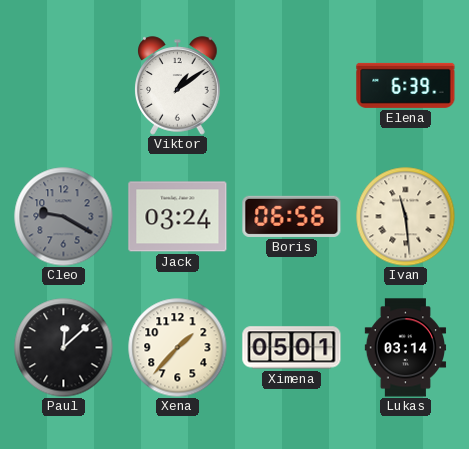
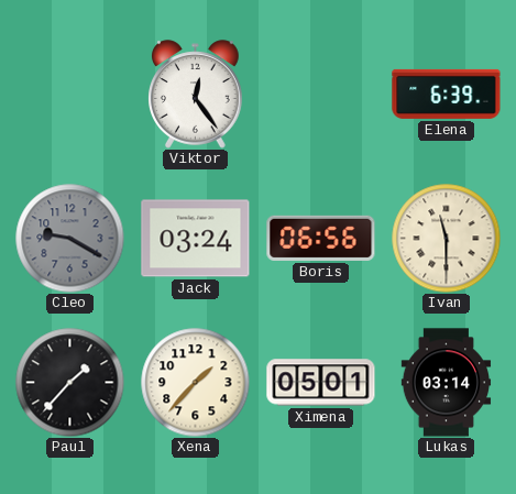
Viktor: 1:09 -> 12:24
Ivan: 11:29 -> 11:30
Paul: 12:08 -> 1:37
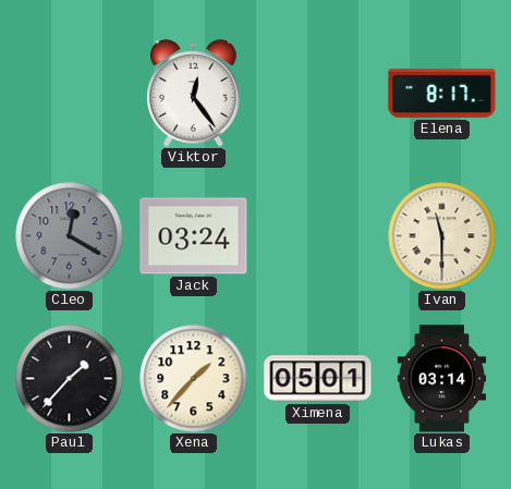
Elena: 6:39 -> 8:17
Cleo: 9:20 -> 12:20
Boris: 06:56 -> none
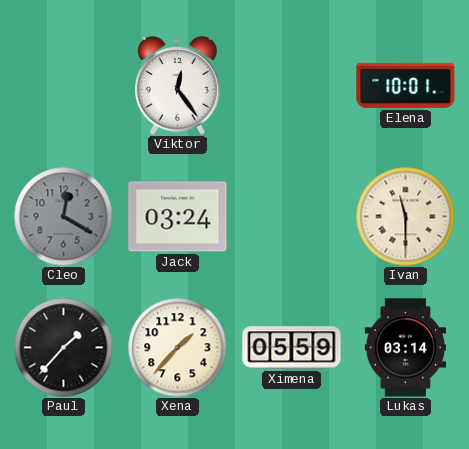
Elena: 8:17 -> 10:01
Ximena: 05:01 -> 05:59
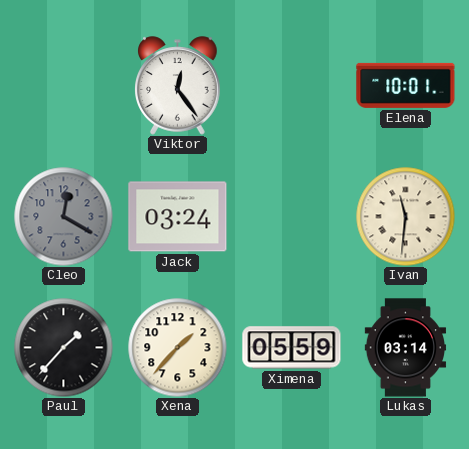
Ivan: 11:30 -> 11:31
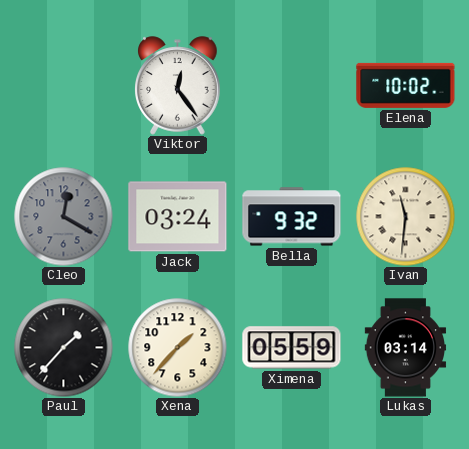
Elena: 10:01 -> 10:02
Bella: none -> 9:32
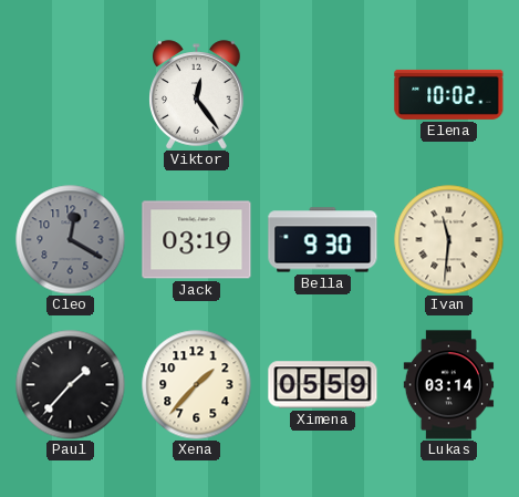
Jack: 03:24 -> 03:19
Bella: 9:32 -> 9:30
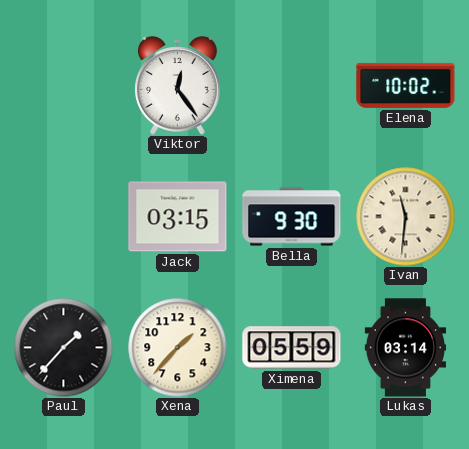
Cleo: 12:20 -> none
Jack: 03:19 -> 03:15
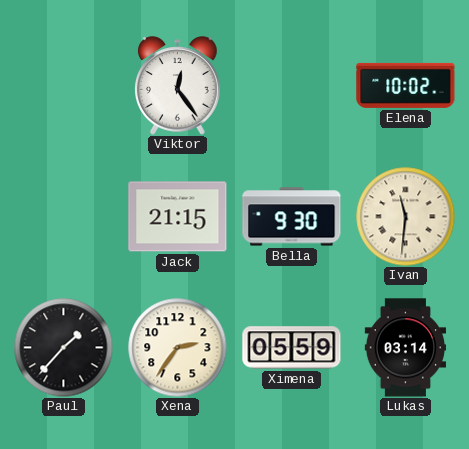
Jack: 03:15 -> 21:15
Xena: 1:37 -> 2:36
